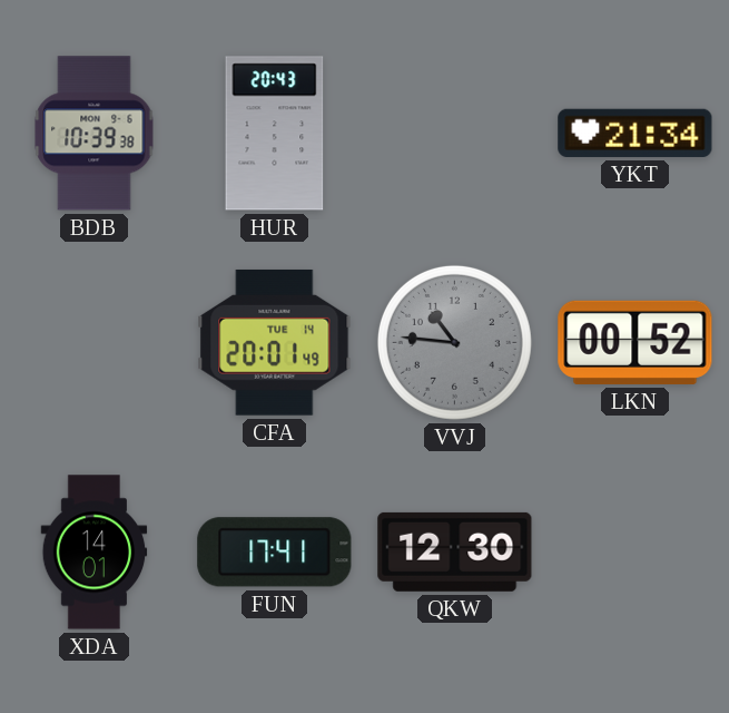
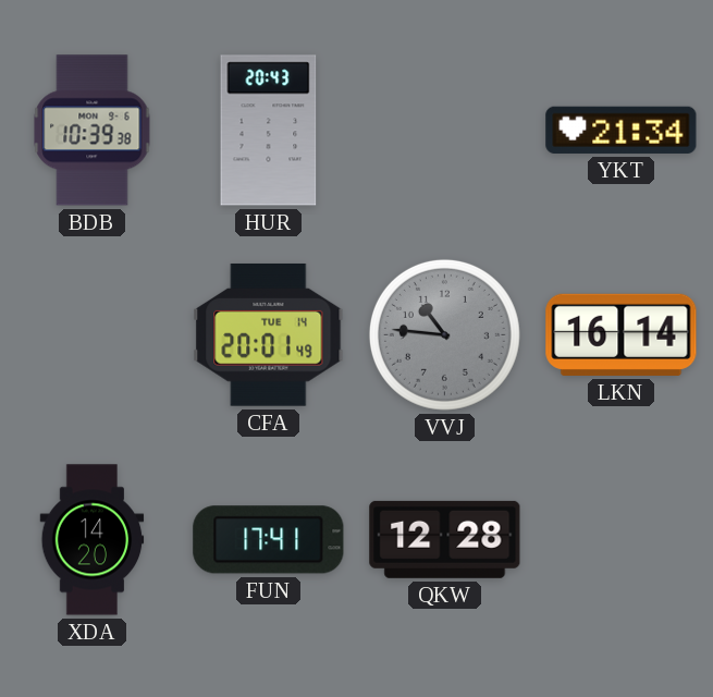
LKN: 00:52 -> 16:14
XDA: 14:01 -> 14:20
QKW: 12:30 -> 12:28
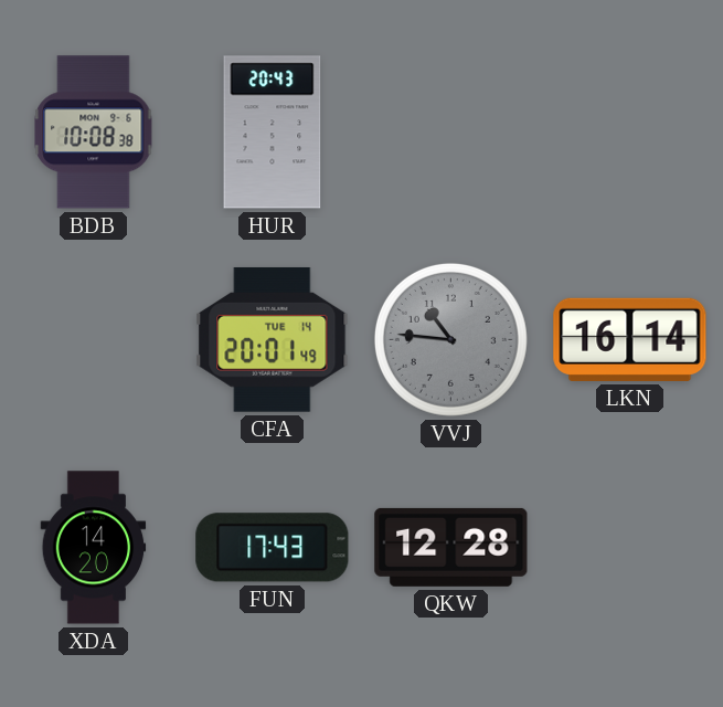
BDB: 10:39 -> 10:08
YKT: 21:34 -> none
FUN: 17:41 -> 17:43
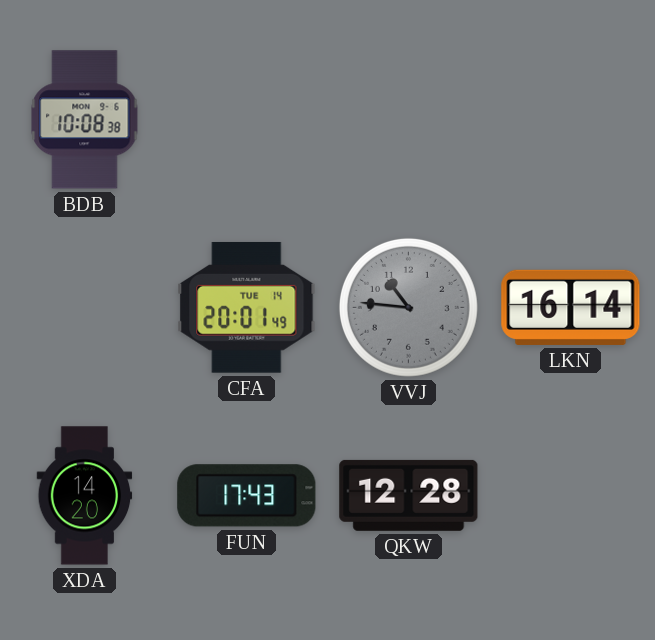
HUR: 20:43 -> none
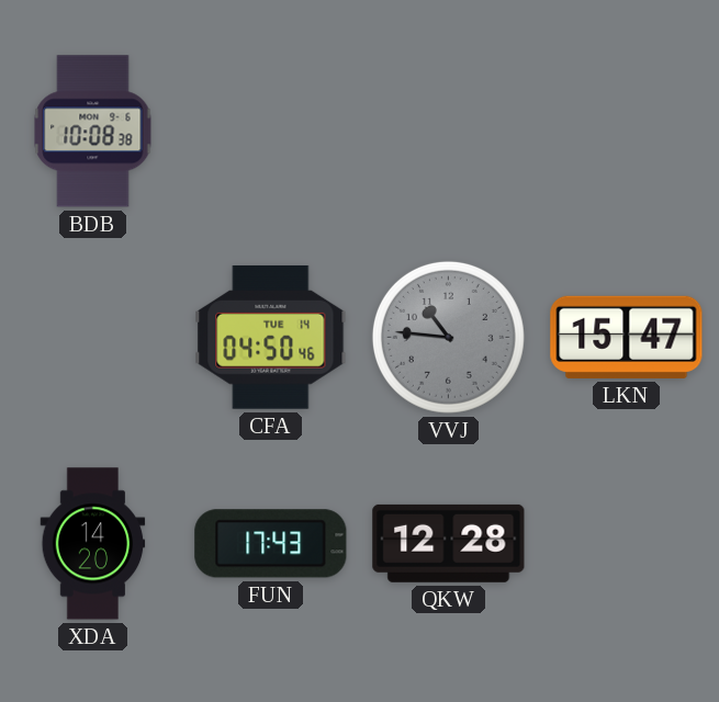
CFA: 20:01 -> 04:50
LKN: 16:14 -> 15:47
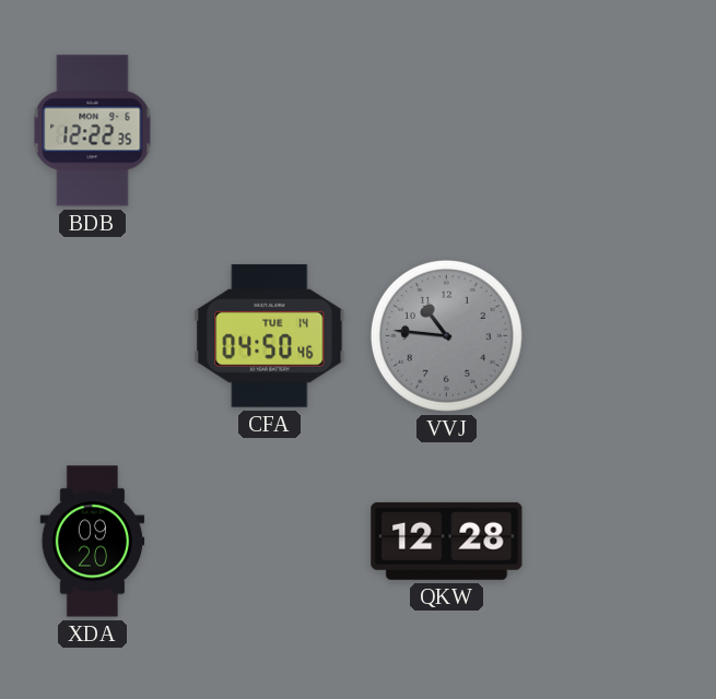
BDB: 10:08 -> 12:22
LKN: 15:47 -> none
XDA: 14:20 -> 09:20
FUN: 17:43 -> none
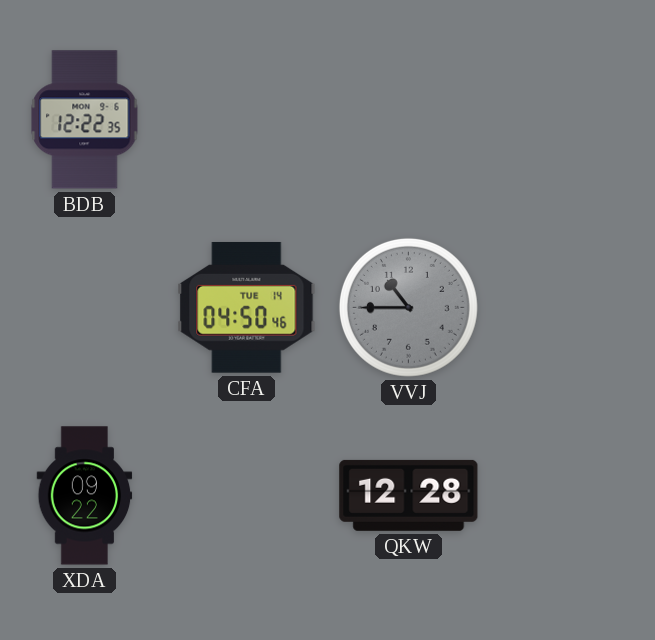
VVJ: 10:46 -> 10:45
XDA: 09:20 -> 09:22
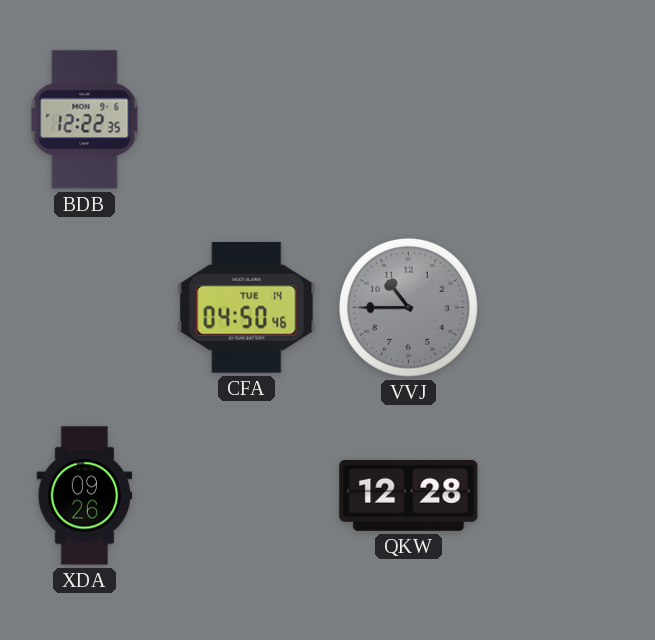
XDA: 09:22 -> 09:26
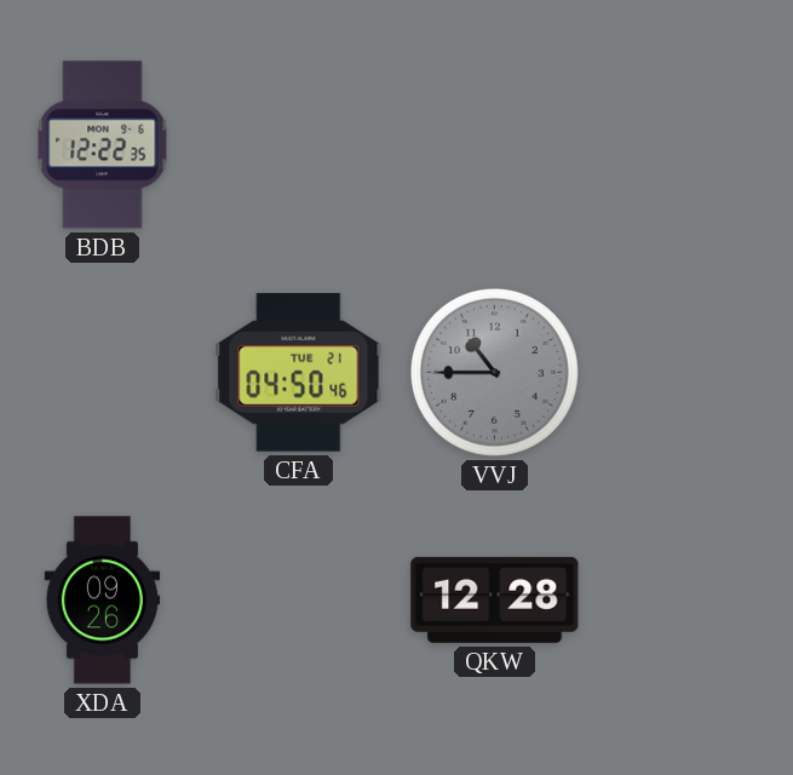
CFA date: TUE 14 -> TUE 21
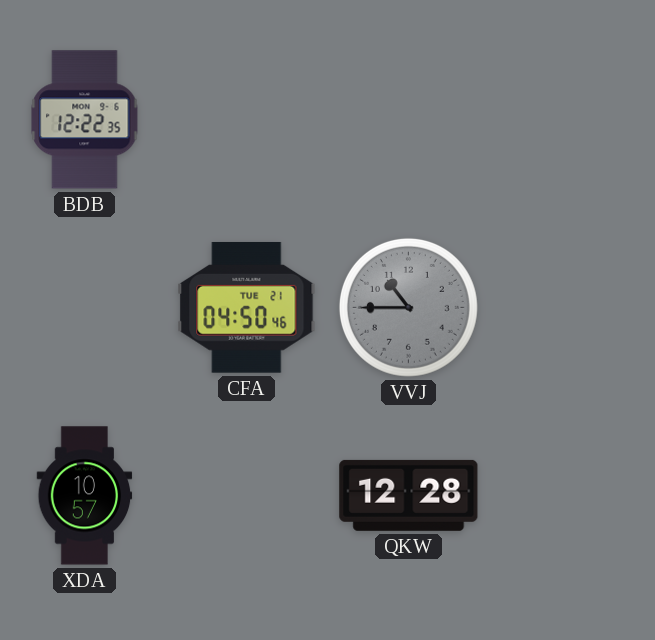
XDA: 09:26 -> 10:57
